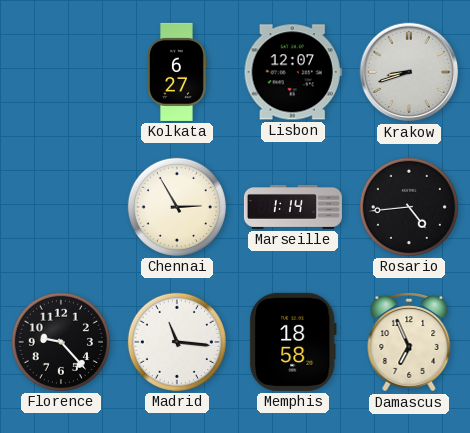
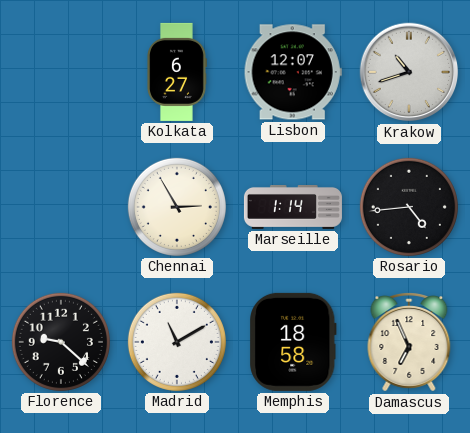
Krakow: 8:42 -> 10:42
Florence: 9:23 -> 9:22
Madrid: 11:16 -> 11:10
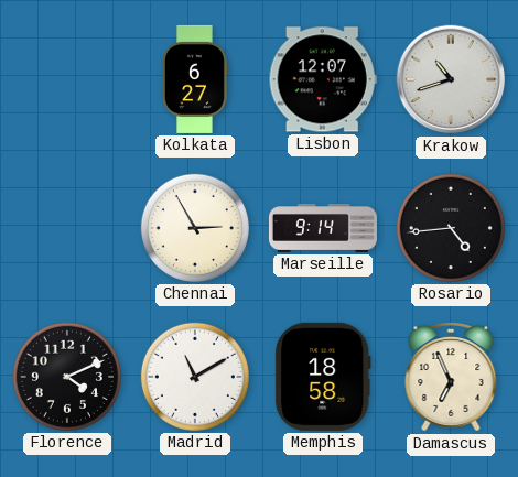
Marseille: 1:14 -> 9:14
Florence: 9:22 -> 4:11
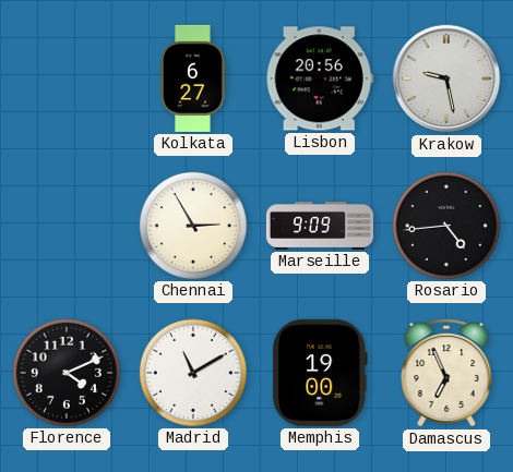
Lisbon: 12:07 -> 20:56
Krakow: 10:42 -> 9:28
Marseille: 9:14 -> 9:09
Memphis: 18:58 -> 19:00
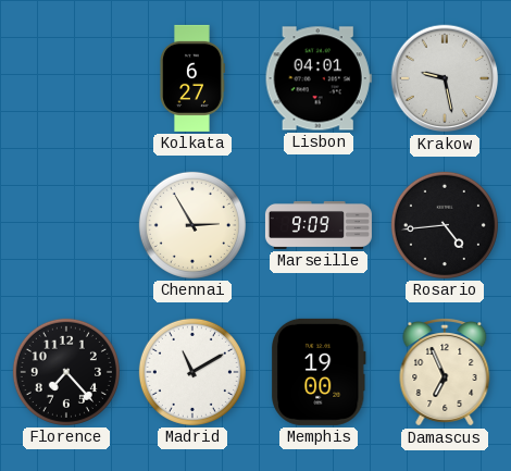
Lisbon: 20:56 -> 04:01
Florence: 4:11 -> 7:23
